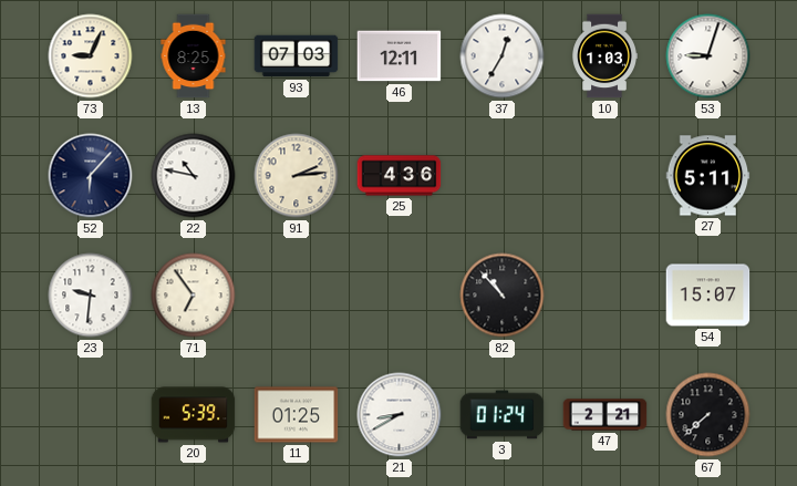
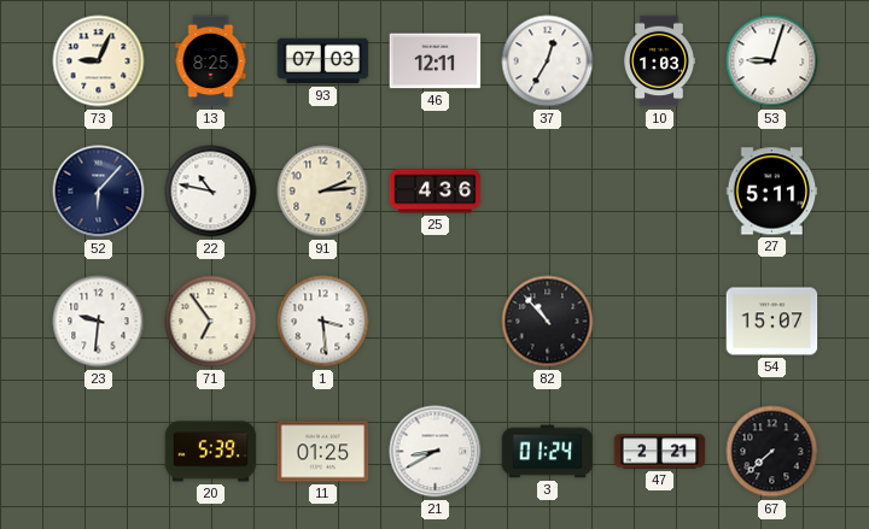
1: none -> 3:29
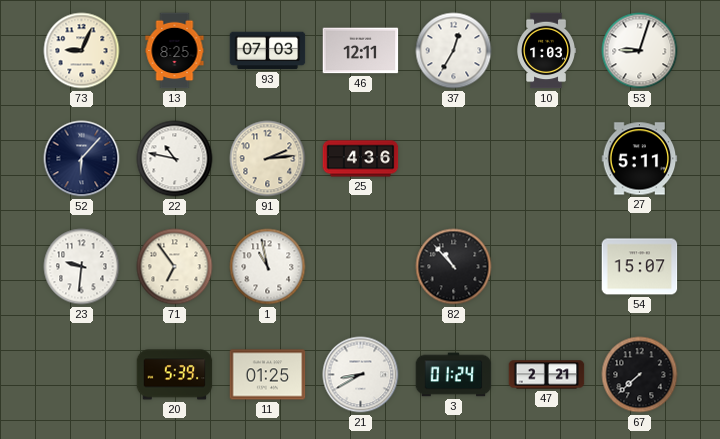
1: 3:29 -> 10:58
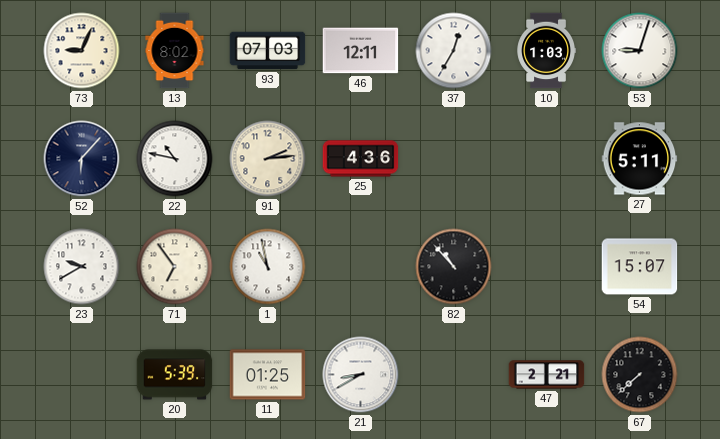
13: 8:25 -> 8:02
23: 9:31 -> 9:40
3: 01:24 -> none
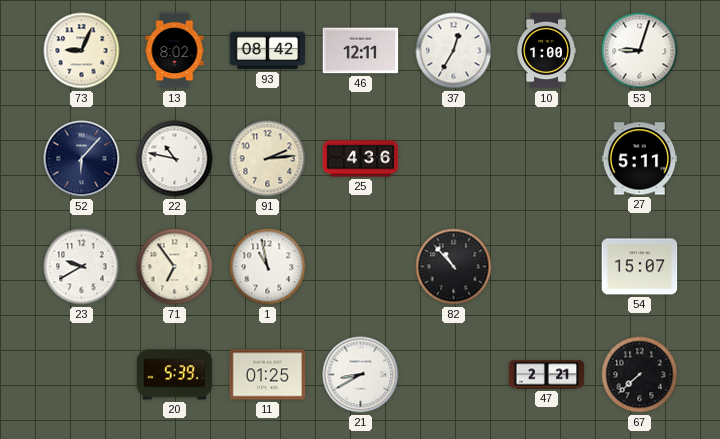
93: 07:03 -> 08:42
10: 1:03 -> 1:00
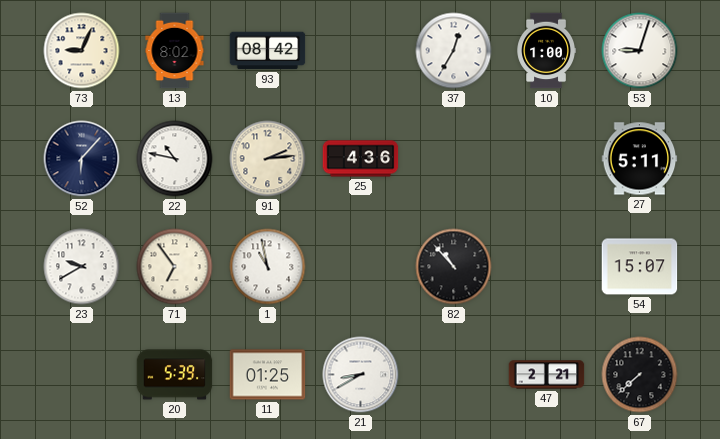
46: 12:11 -> none
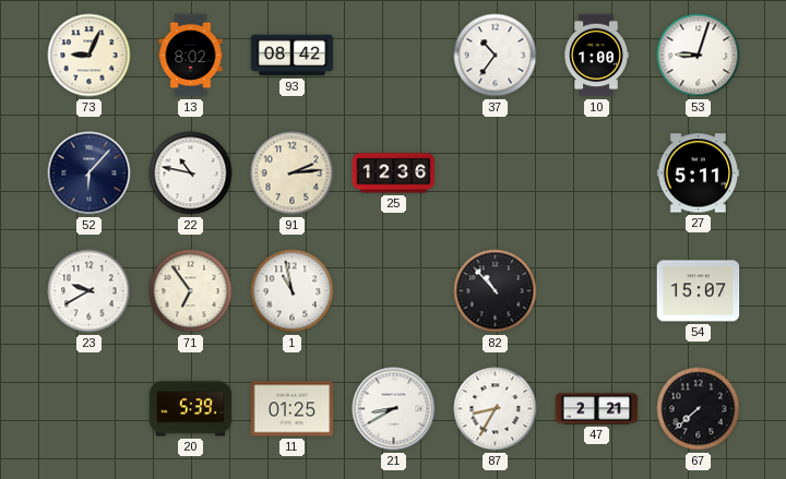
37: 12:35 -> 10:36
25: 4:36 -> 12:36
87: none -> 8:35
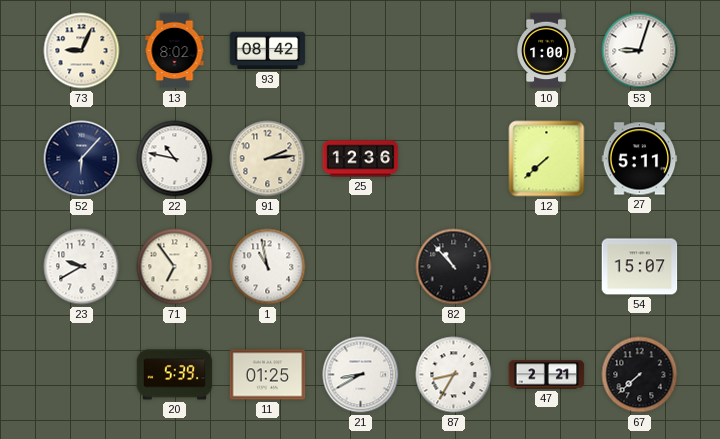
37: 10:36 -> none
12: none -> 7:38
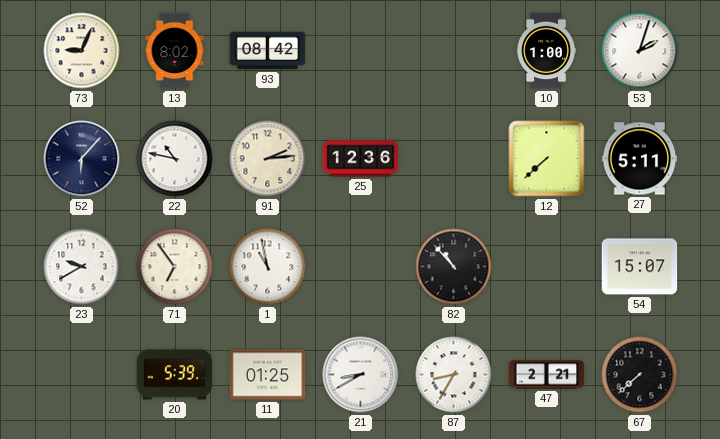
53: 9:03 -> 2:03
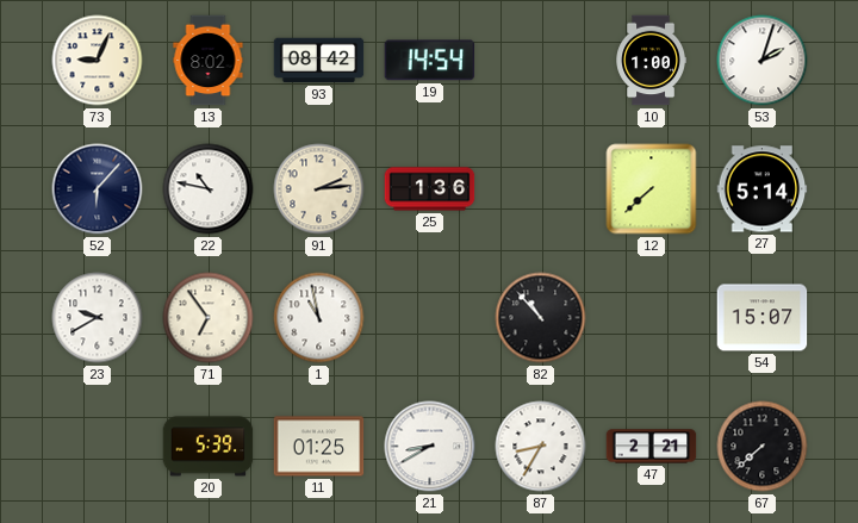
19: none -> 14:54
25: 12:36 -> 1:36
27: 5:11 -> 5:14
